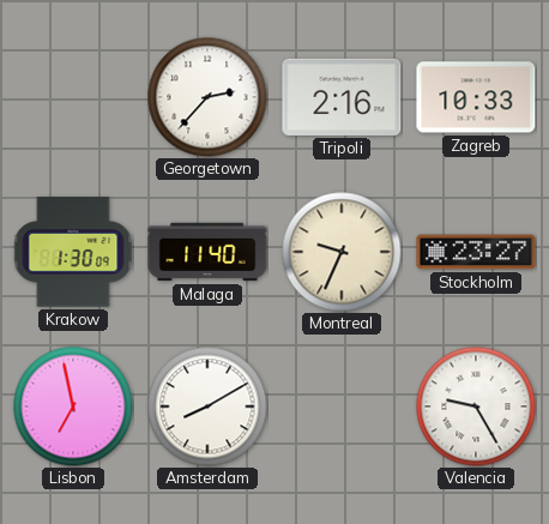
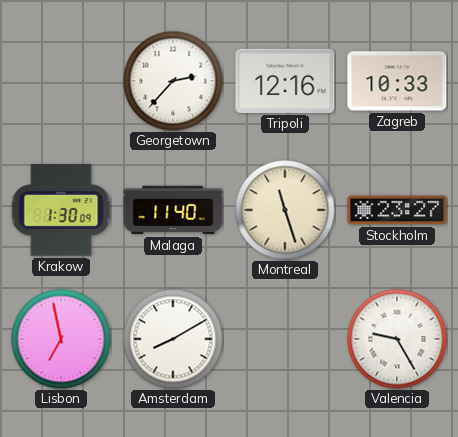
Tripoli: 2:16 -> 12:16
Montreal: 9:34 -> 11:27
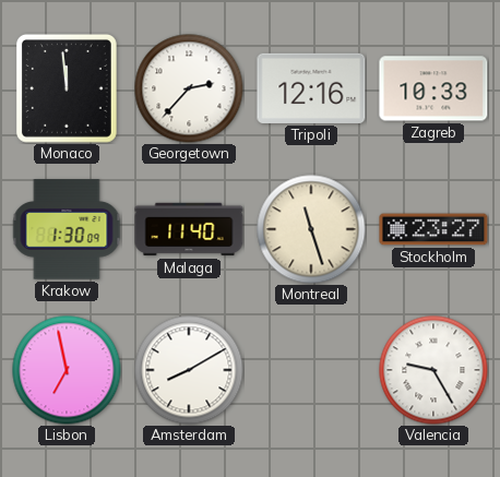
Monaco: none -> 11:59
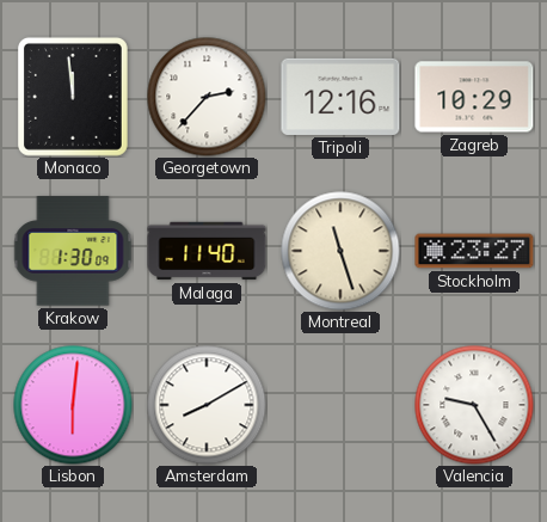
Zagreb: 10:33 -> 10:29
Lisbon: 6:58 -> 6:01
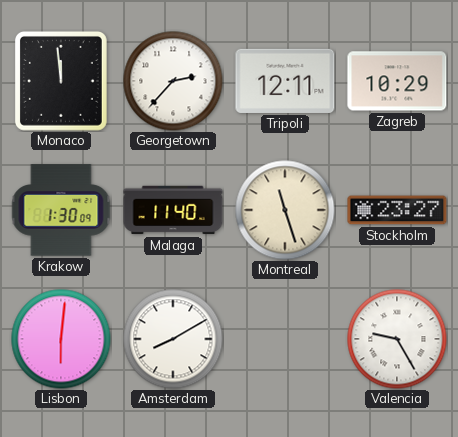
Tripoli: 12:16 -> 12:11
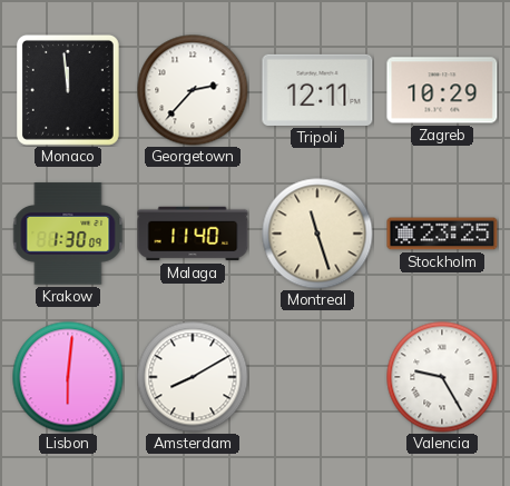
Stockholm: 23:27 -> 23:25
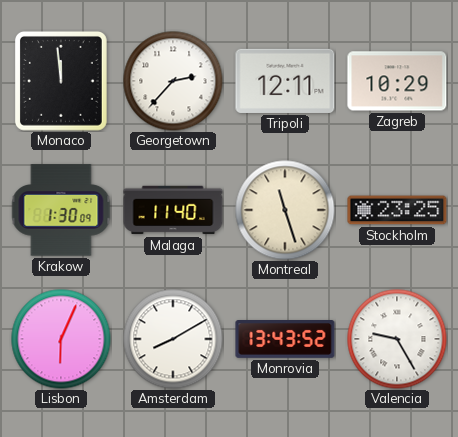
Lisbon: 6:01 -> 6:04
Monrovia: none -> 13:43
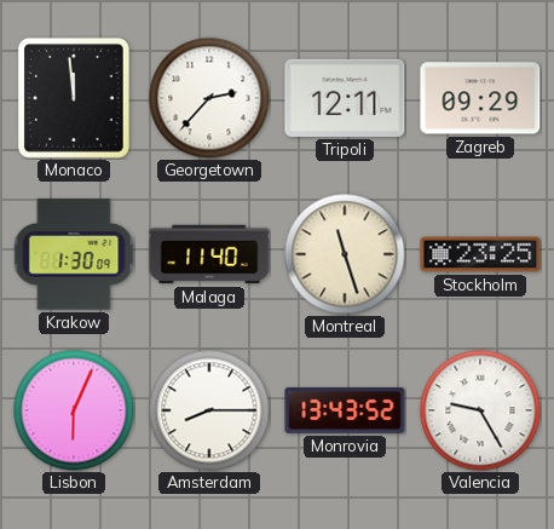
Zagreb: 10:29 -> 09:29
Amsterdam: 8:10 -> 8:15
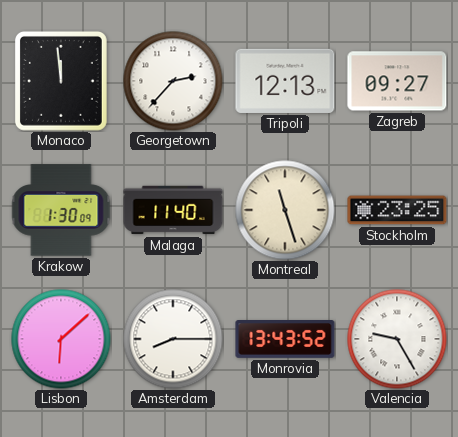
Tripoli: 12:11 -> 12:13
Zagreb: 09:29 -> 09:27
Lisbon: 6:04 -> 6:08
